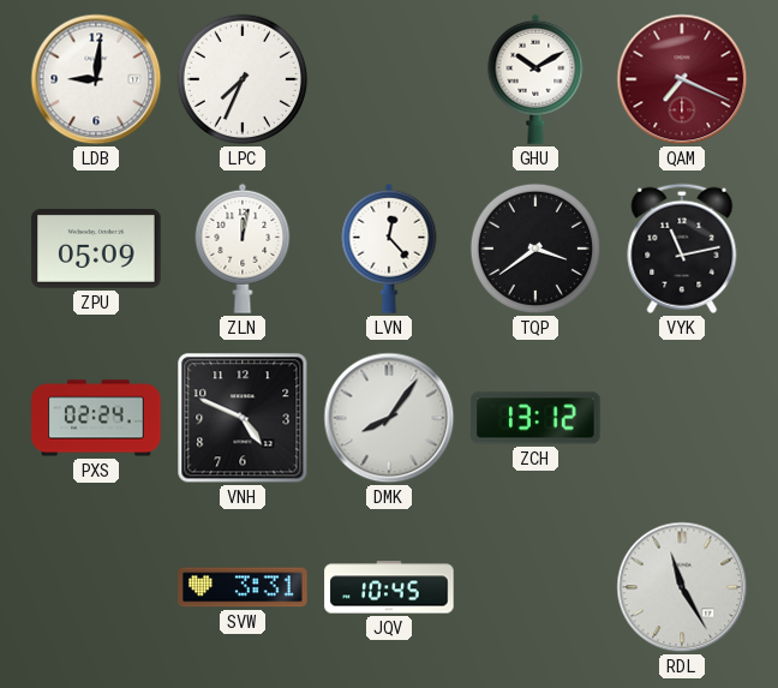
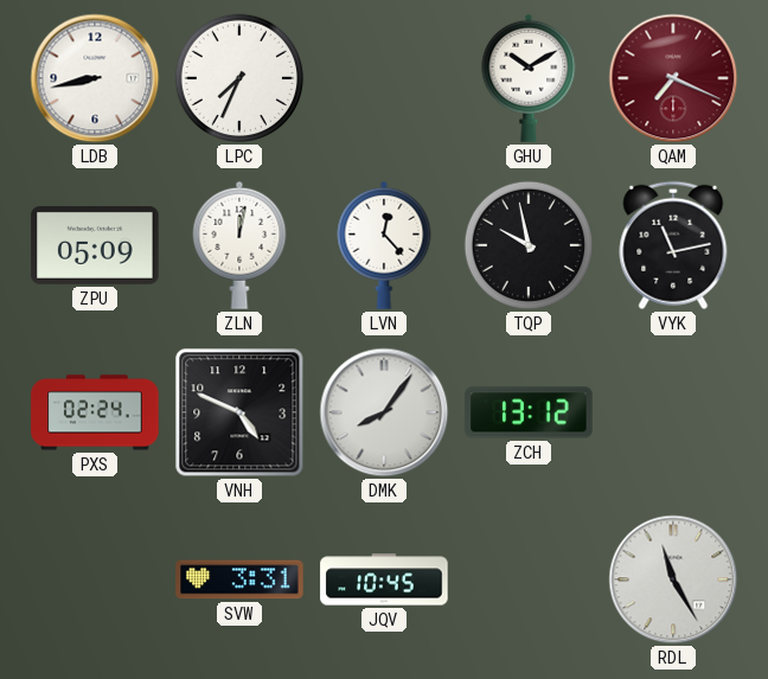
LDB: 9:01 -> 8:43
TQP: 3:39 -> 9:58
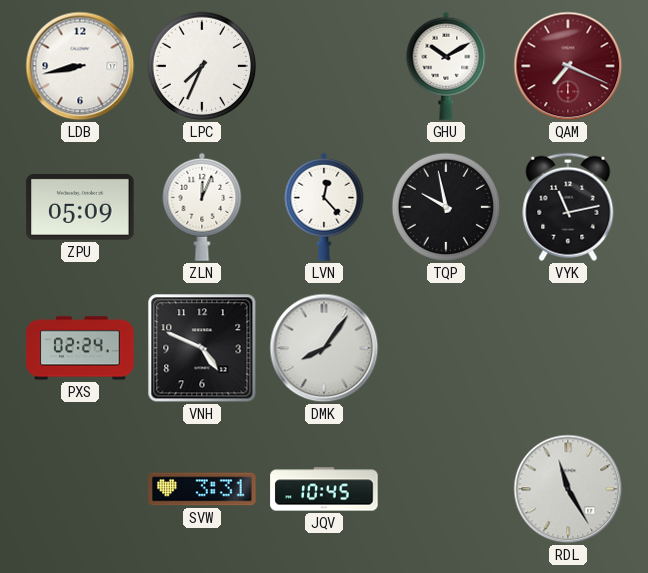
ZLN: 12:02 -> 12:04
ZCH: 13:12 -> none
